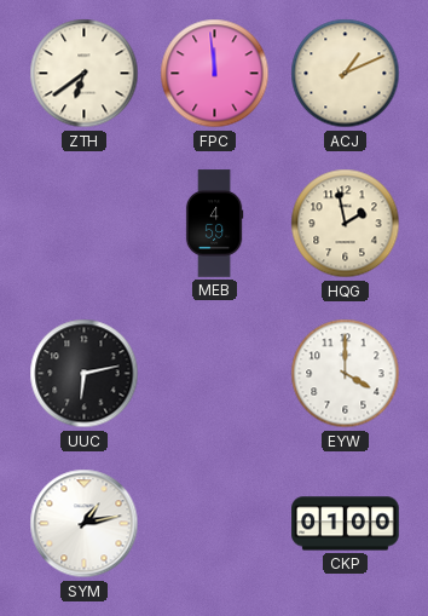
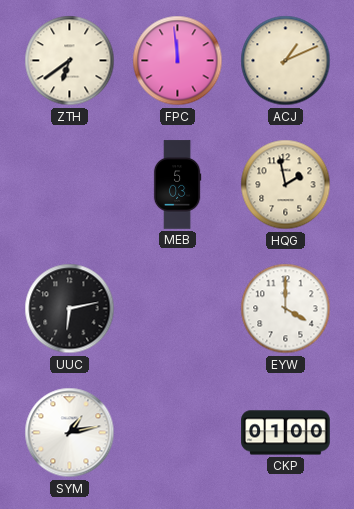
MEB: 4:59 -> 5:03
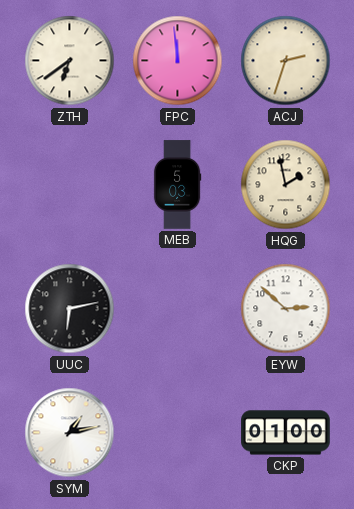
ACJ: 1:11 -> 2:33
EYW: 4:00 -> 2:52
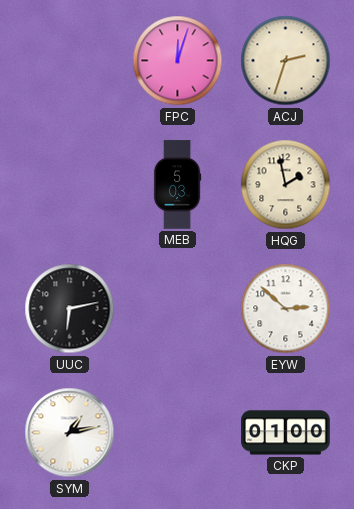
ZTH: 6:39 -> none
FPC: 11:59 -> 12:03
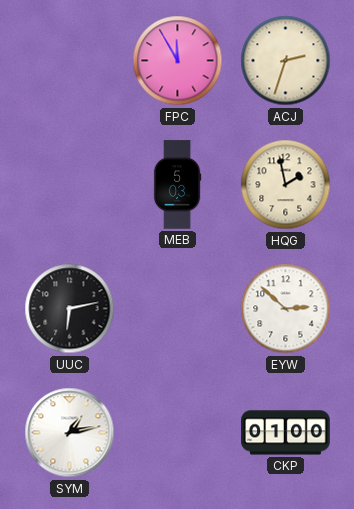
FPC: 12:03 -> 11:55
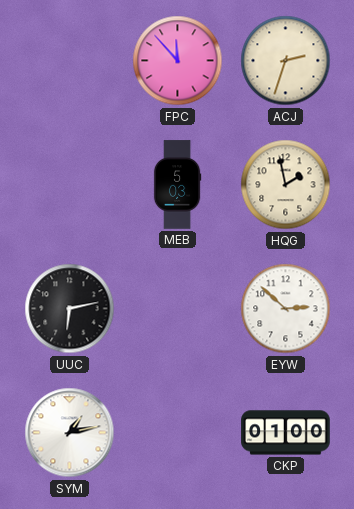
FPC: 11:55 -> 11:53
